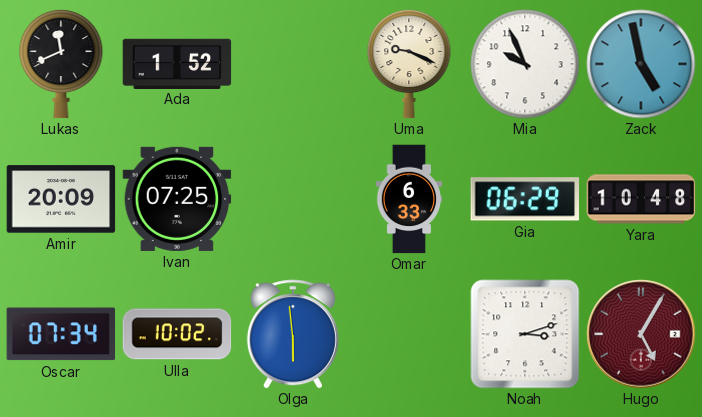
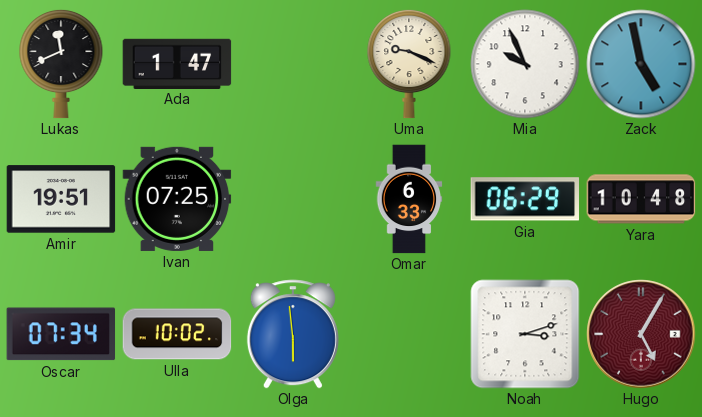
Ada: 1:52 -> 1:47
Amir: 20:09 -> 19:51
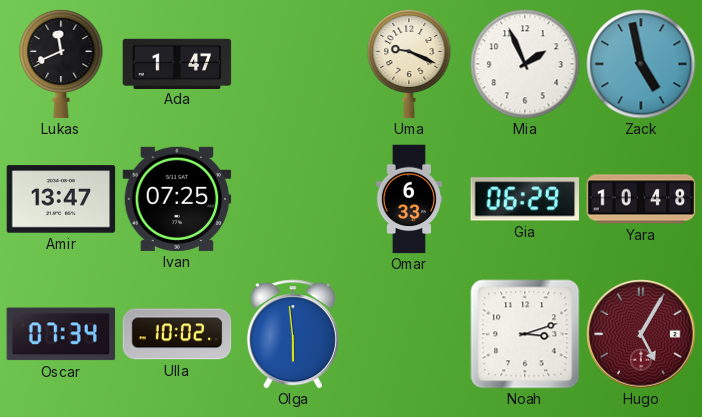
Mia: 9:56 -> 1:56
Amir: 19:51 -> 13:47
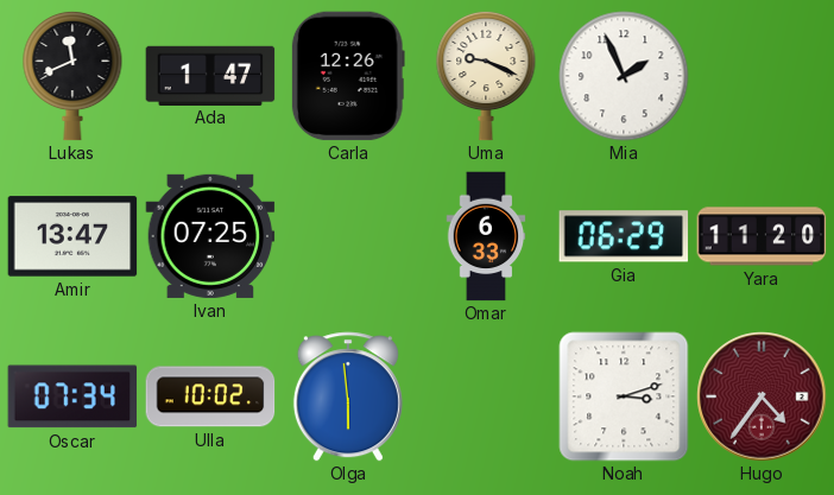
Carla: none -> 12:26
Zack: 4:58 -> none
Yara: 10:48 -> 11:20
Hugo: 5:05 -> 4:36
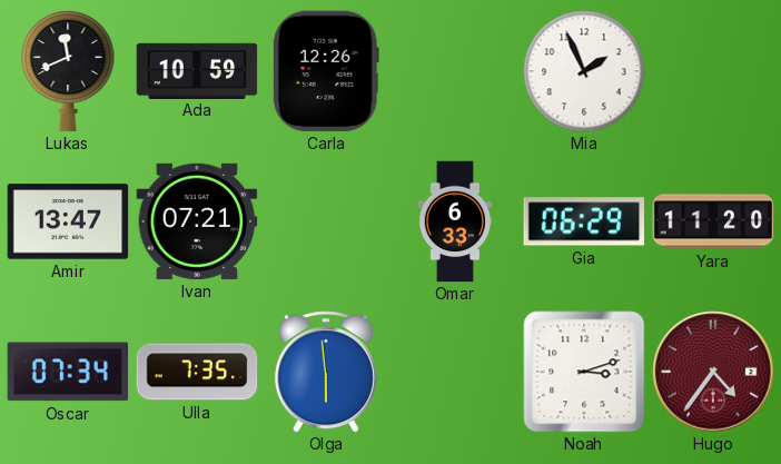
Ada: 1:47 -> 10:59
Uma: 9:19 -> none
Ivan: 07:25 -> 07:21
Ulla: 10:02 -> 7:35
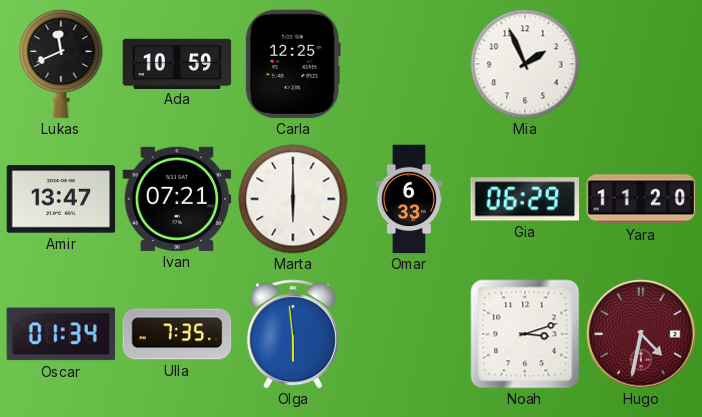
Carla: 12:26 -> 12:25
Marta: none -> 6:00
Oscar: 07:34 -> 01:34
Hugo: 4:36 -> 4:32
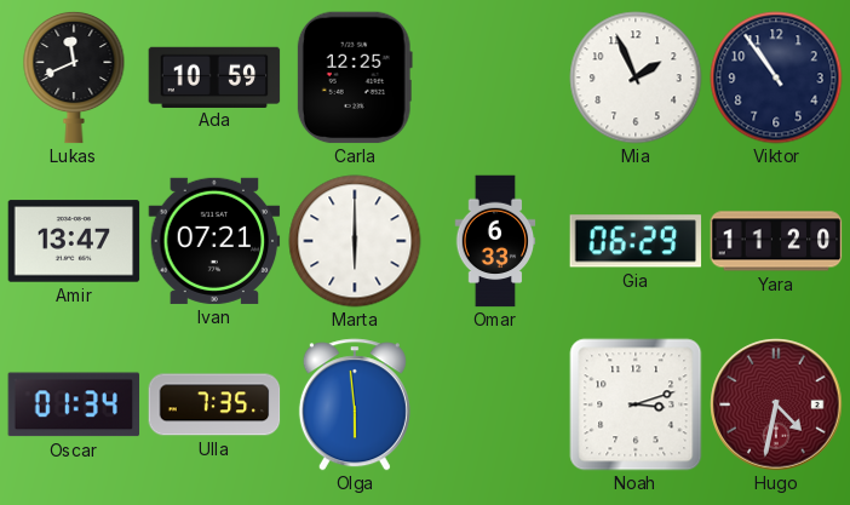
Viktor: none -> 10:54
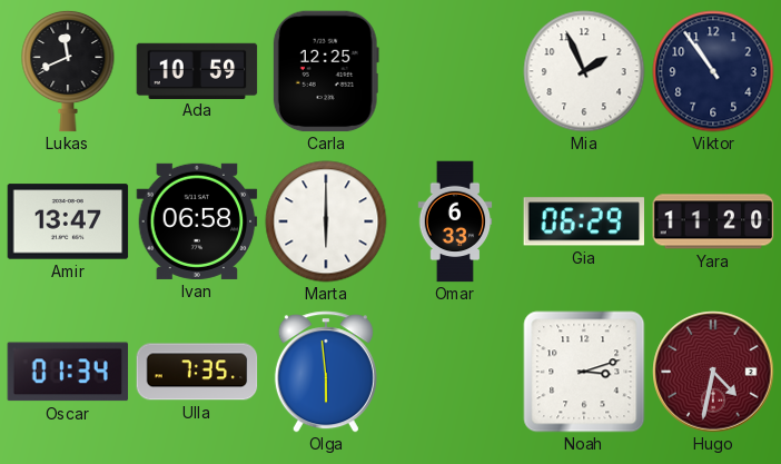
Ivan: 07:21 -> 06:58
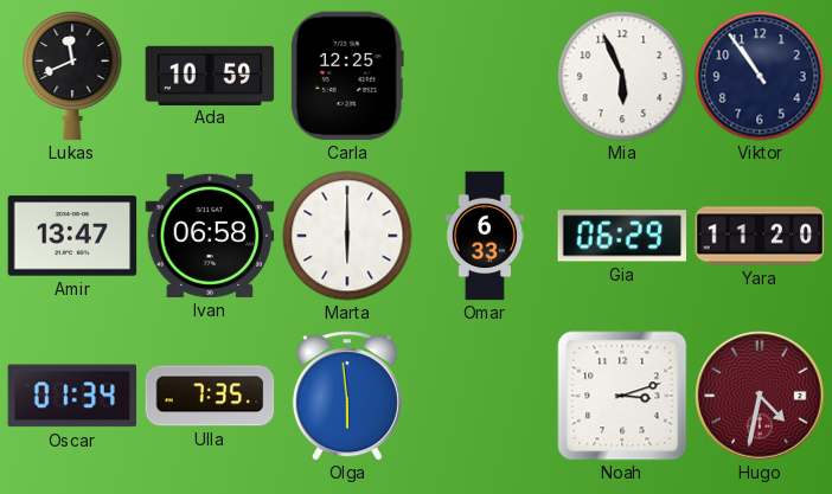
Mia: 1:56 -> 5:56
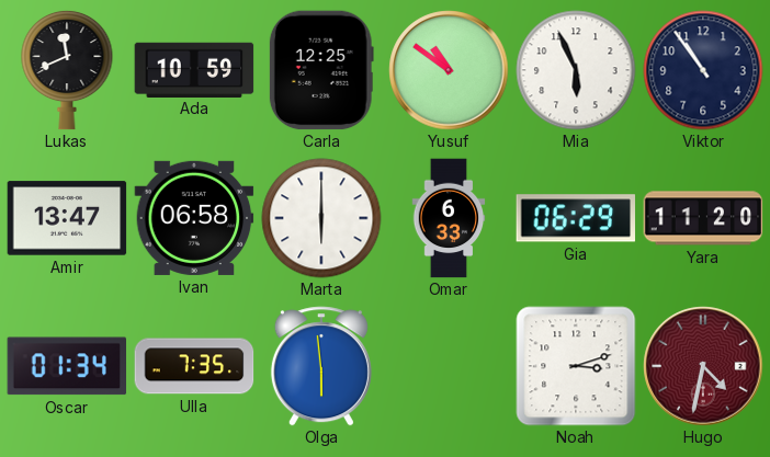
Yusuf: none -> 10:51
